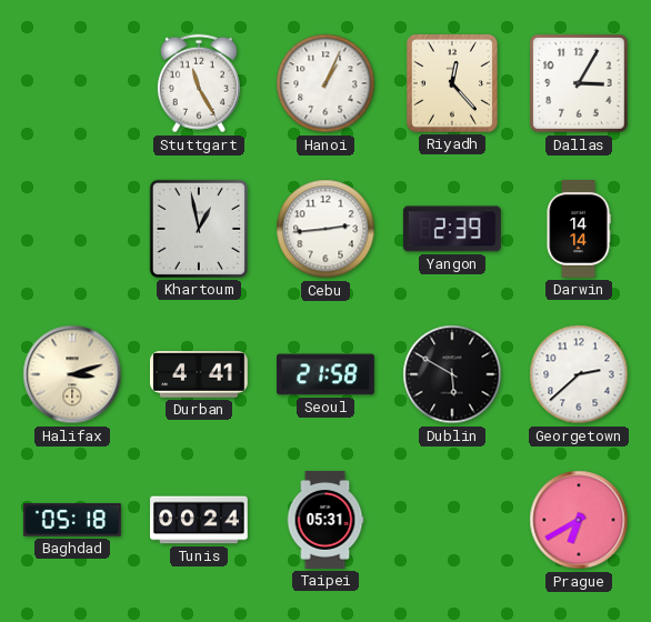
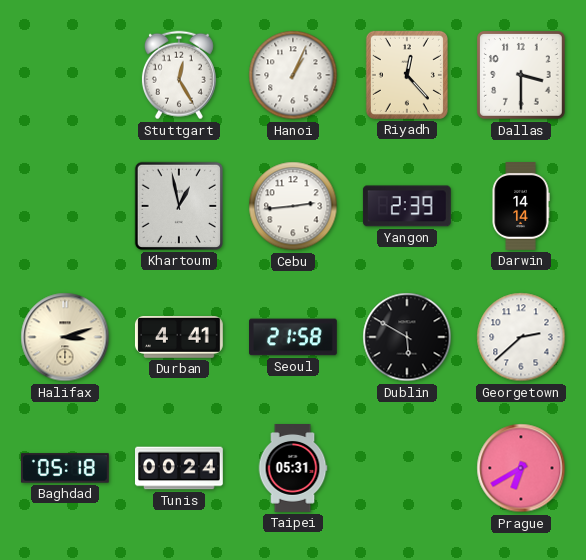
Stuttgart: 11:25 -> 12:25
Dallas: 3:05 -> 3:30
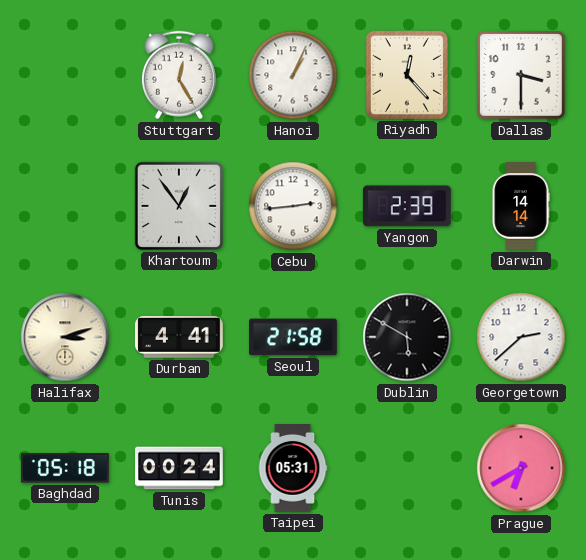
Khartoum: 12:58 -> 12:54
